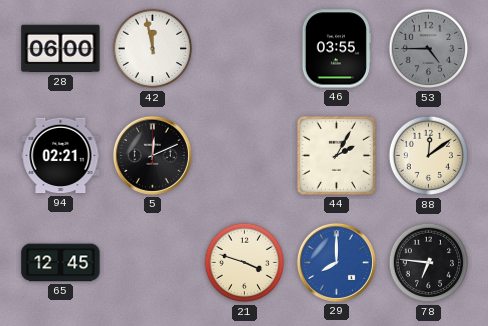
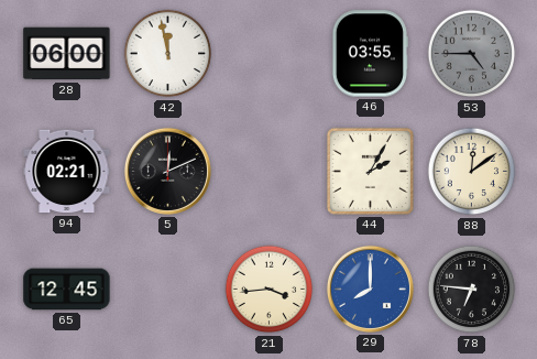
21: 3:48 -> 3:44
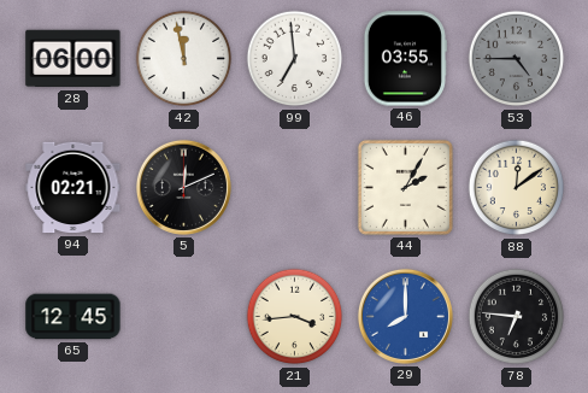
99: none -> 6:59
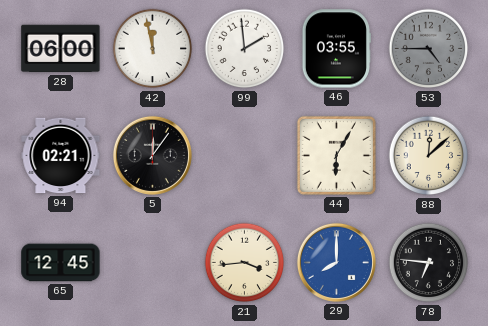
99: 6:59 -> 1:59
5: 12:11 -> 12:06
44: 2:05 -> 6:05
88: 12:09 -> 12:08
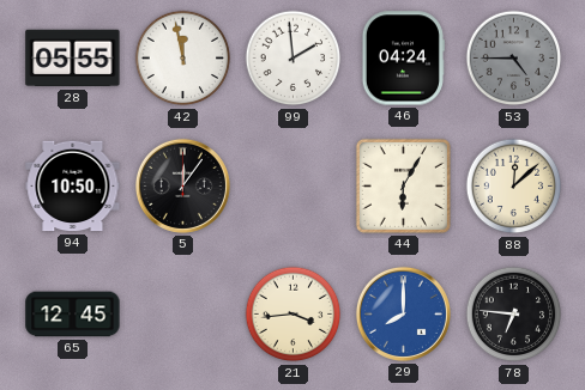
28: 06:00 -> 05:55
46: 03:55 -> 04:24
94: 02:21 -> 10:50
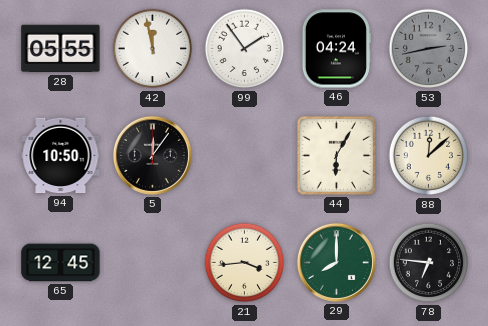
99: 1:59 -> 1:54
53: 4:45 -> 2:43
29 dial: blue -> green
